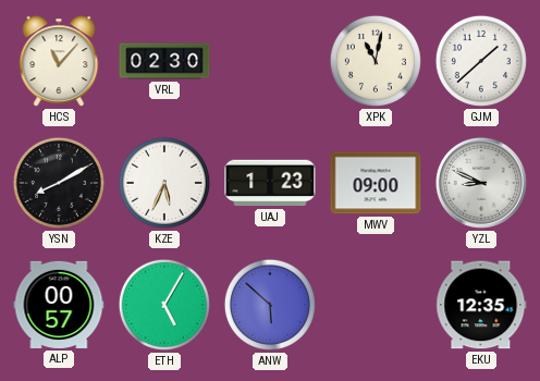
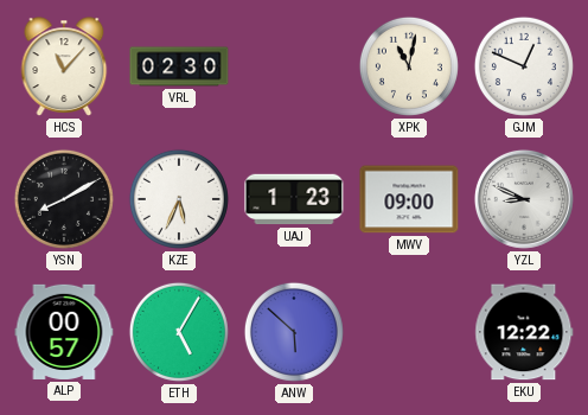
GJM: 1:38 -> 12:49
EKU: 12:35 -> 12:22
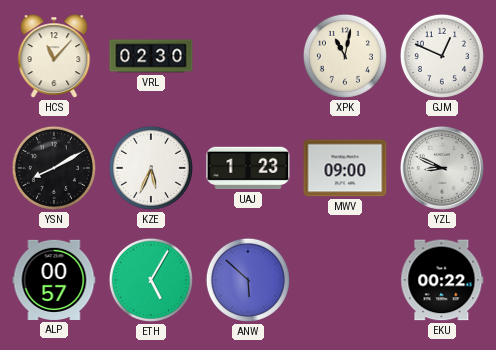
EKU: 12:22 -> 00:22
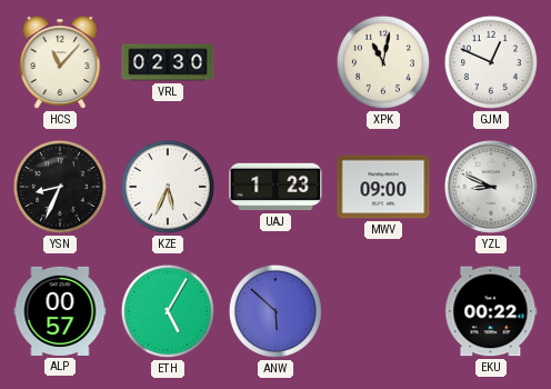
YSN: 8:10 -> 8:34
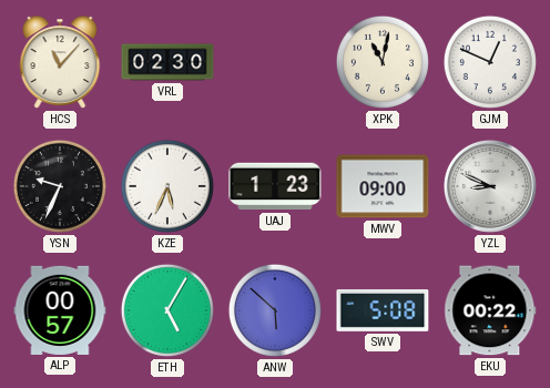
YSN: 8:34 -> 9:34
SWV: none -> 5:08
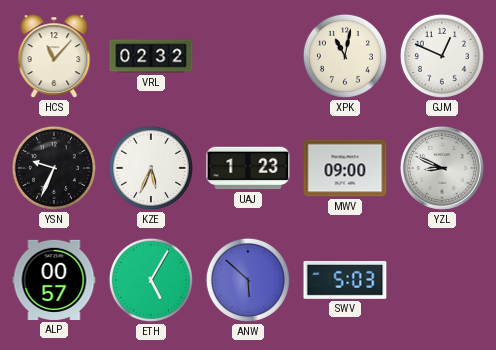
VRL: 02:30 -> 02:32
SWV: 5:08 -> 5:03
EKU: 00:22 -> none
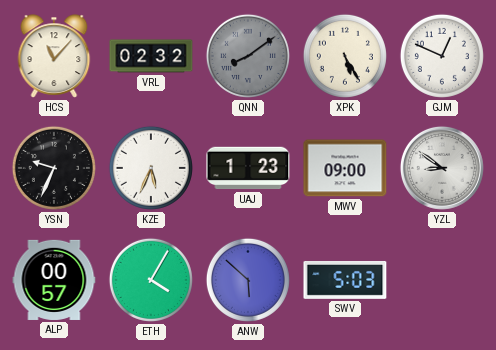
QNN: none -> 8:09
XPK: 11:02 -> 5:25
YZL: 8:49 -> 8:51
ETH: 5:05 -> 4:05
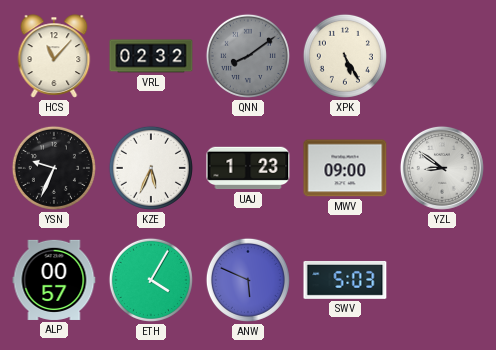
GJM: 12:49 -> none
ANW: 5:52 -> 5:49
